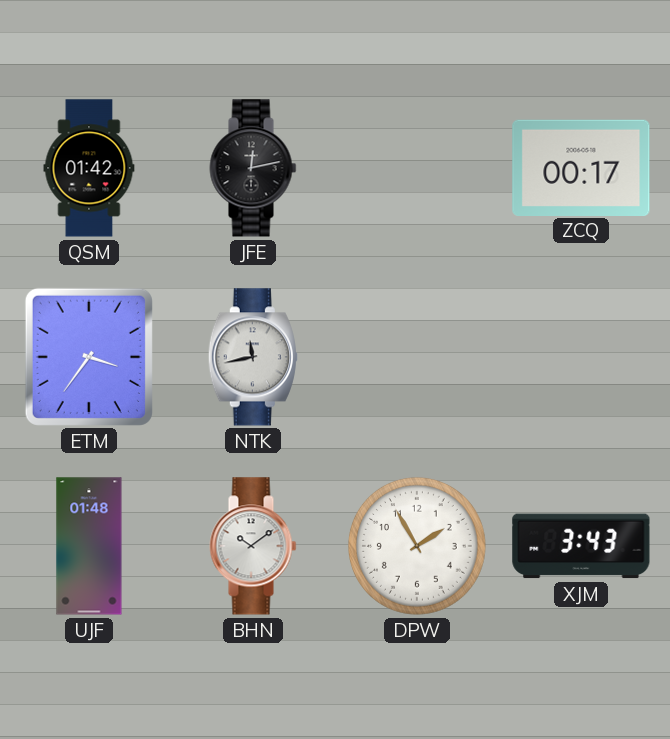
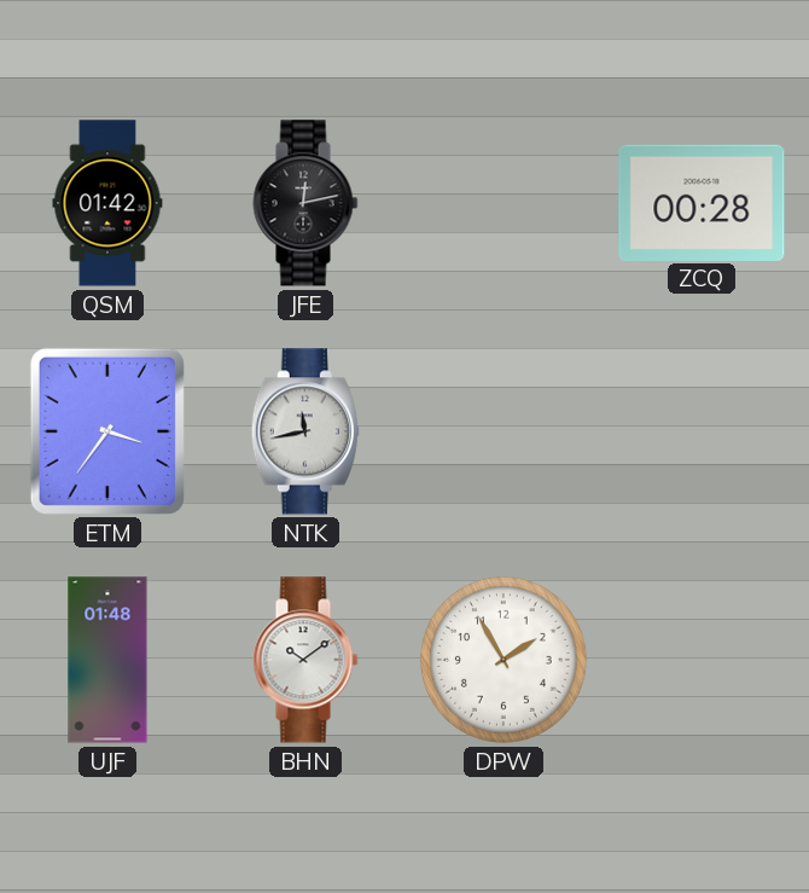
ZCQ: 00:17 -> 00:28
XJM: 3:43 -> none
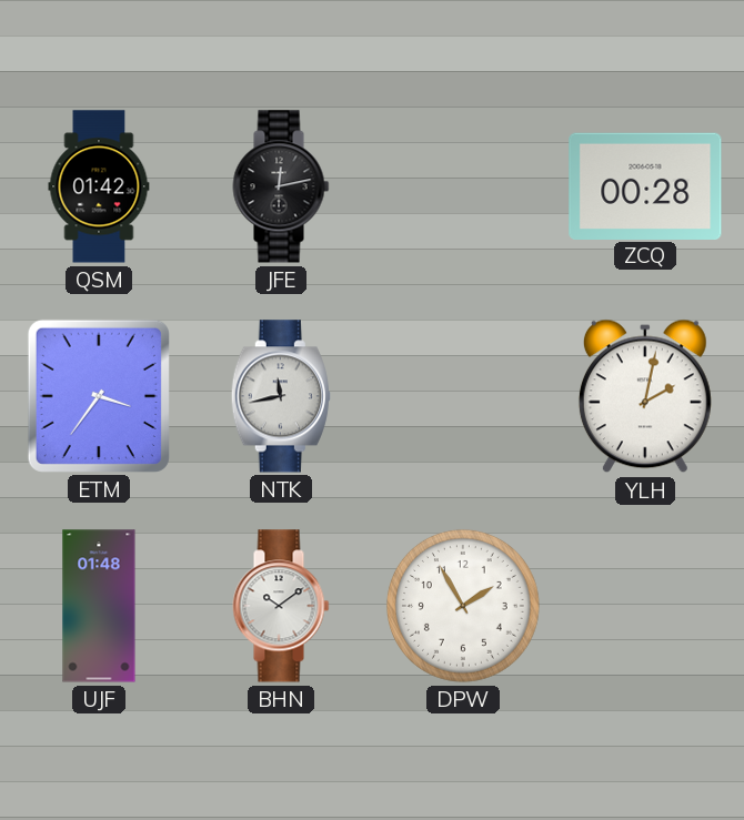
YLH: none -> 2:02
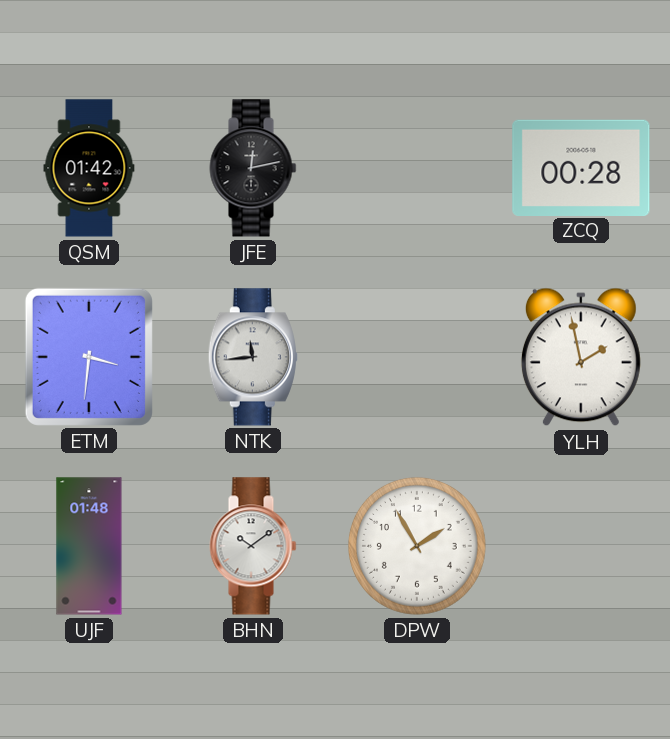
ETM: 3:36 -> 3:31
NTK: 11:43 -> 11:44
YLH: 2:02 -> 1:58
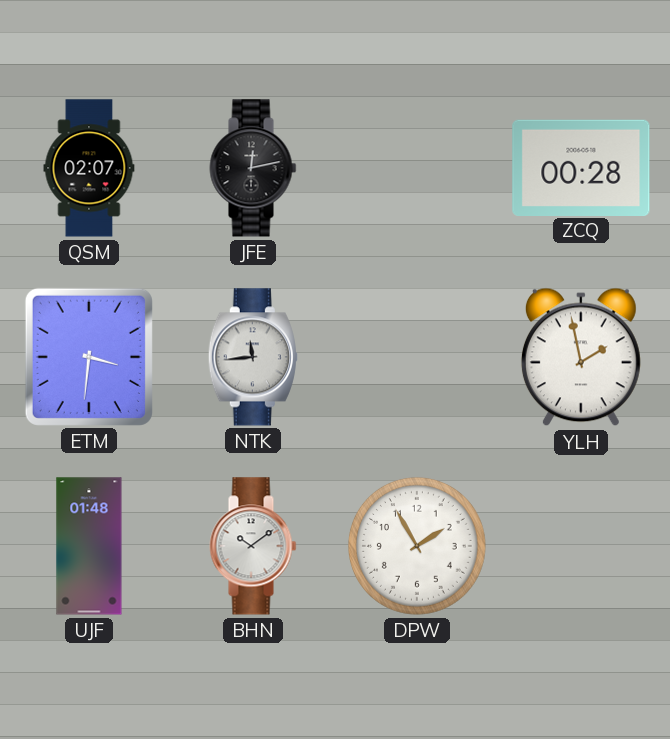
QSM: 01:42 -> 02:07
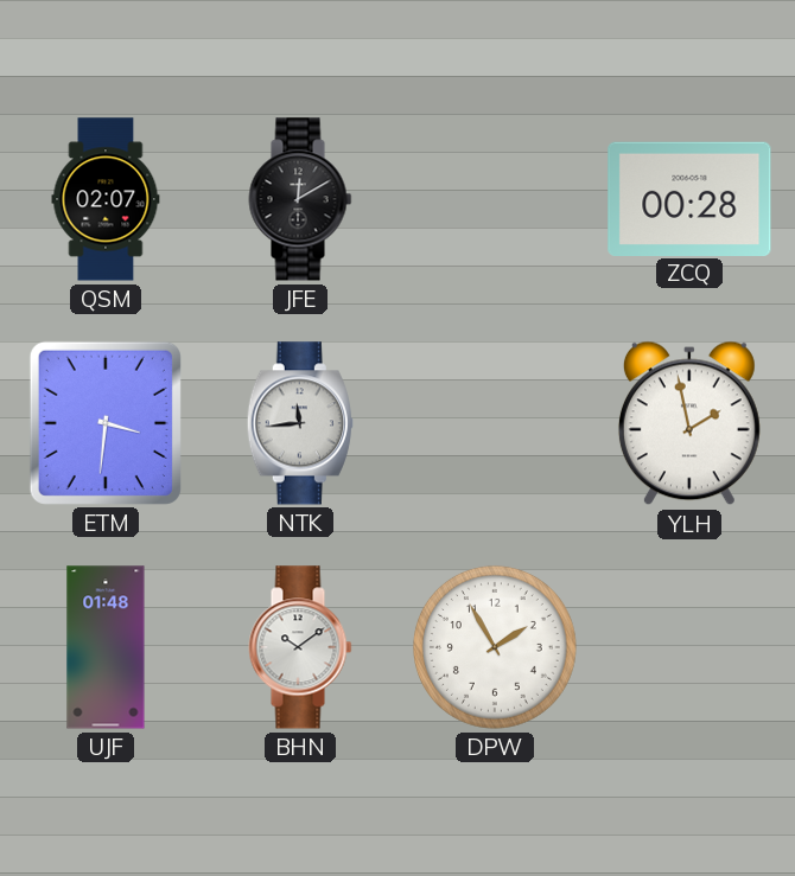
JFE: 12:13 -> 12:10
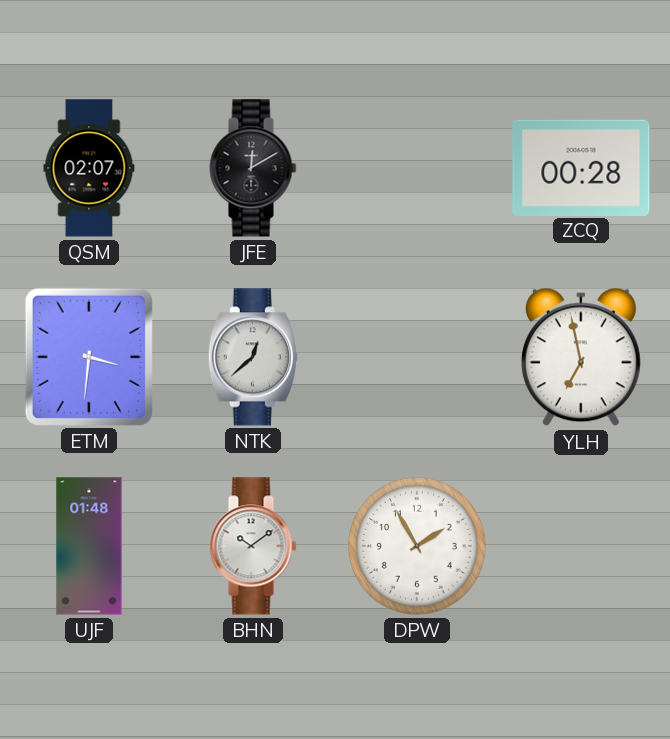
NTK: 11:44 -> 12:38
YLH: 1:58 -> 6:58
